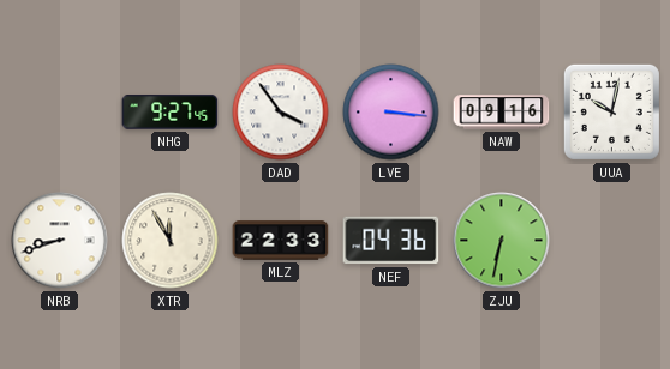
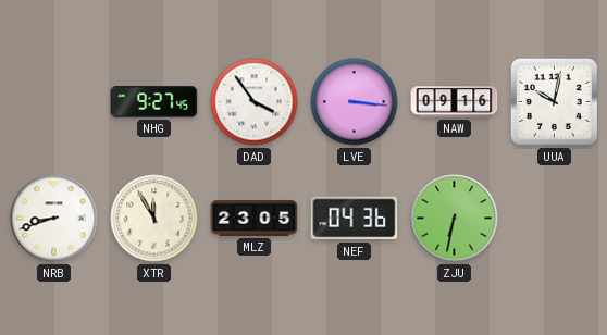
MLZ: 22:33 -> 23:05
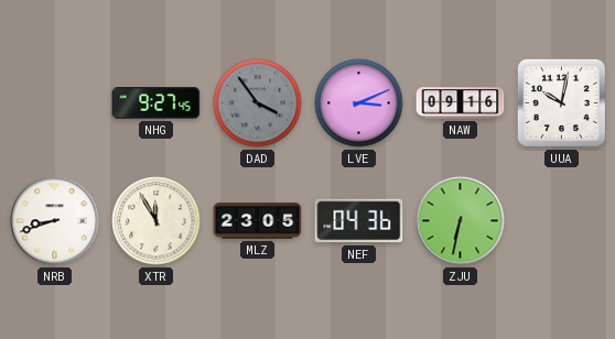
DAD dial: white -> grey
LVE: 3:16 -> 3:11
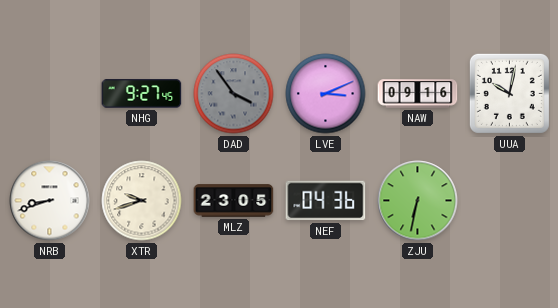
XTR: 11:55 -> 9:42
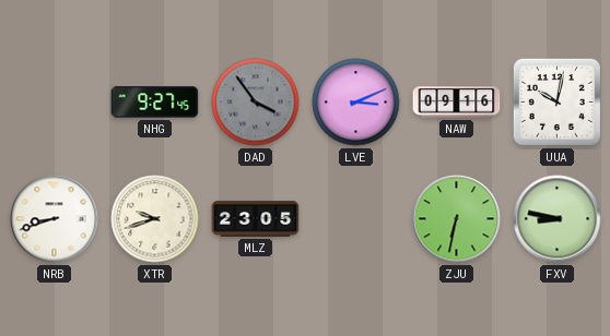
NEF: 04:36 -> none
FXV: none -> 8:47
